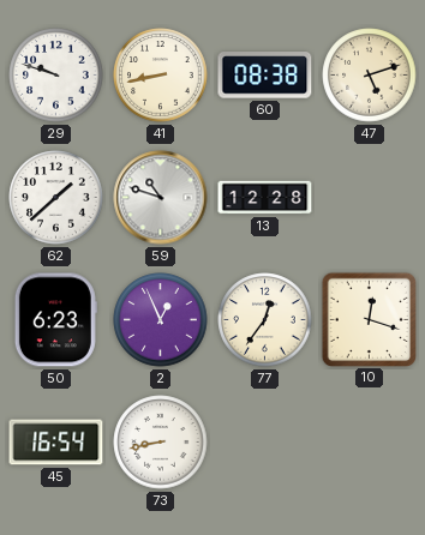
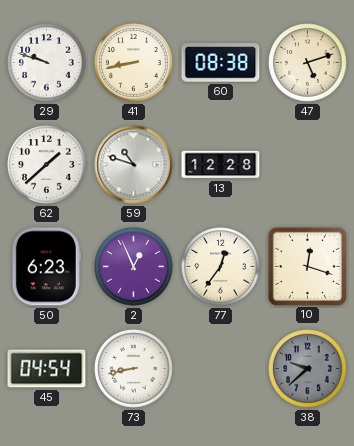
45: 16:54 -> 04:54
38: none -> 9:38
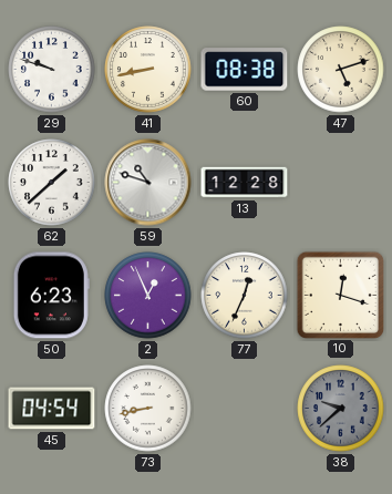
77: 12:36 -> 12:34
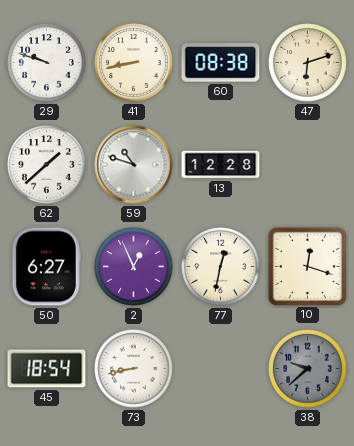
47: 5:12 -> 6:12
50: 6:23 -> 6:27
77: 12:34 -> 12:32
45: 04:54 -> 18:54
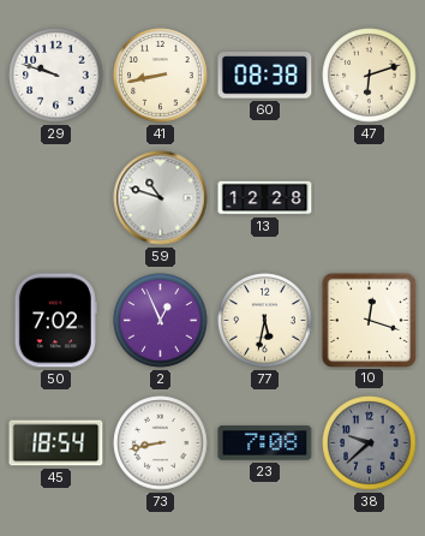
62: 1:38 -> none
50: 6:27 -> 7:02
77: 12:32 -> 5:32
23: none -> 7:08
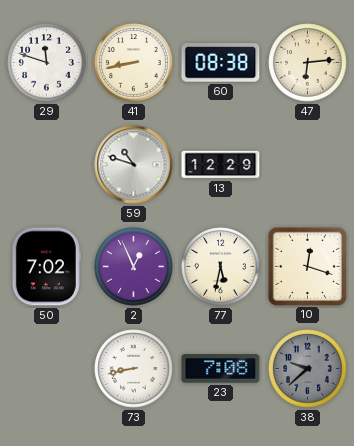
29: 9:48 -> 11:48
47: 6:12 -> 6:14
13: 12:28 -> 12:29
45: 18:54 -> none
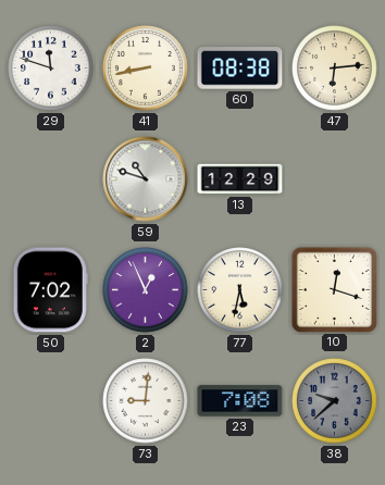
73: 8:43 -> 9:01
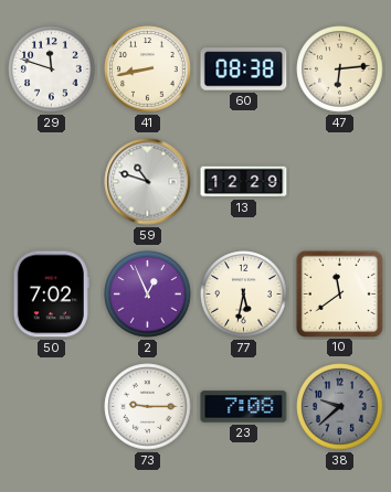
10: 12:18 -> 11:39
73: 9:01 -> 9:15
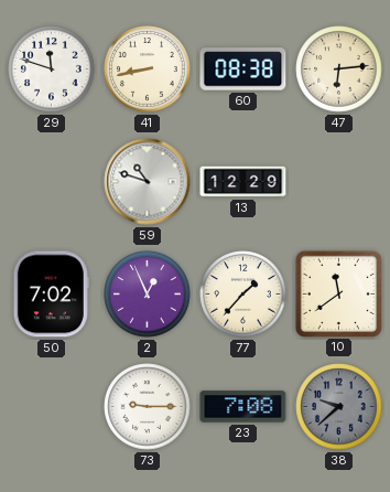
77: 5:32 -> 1:37
